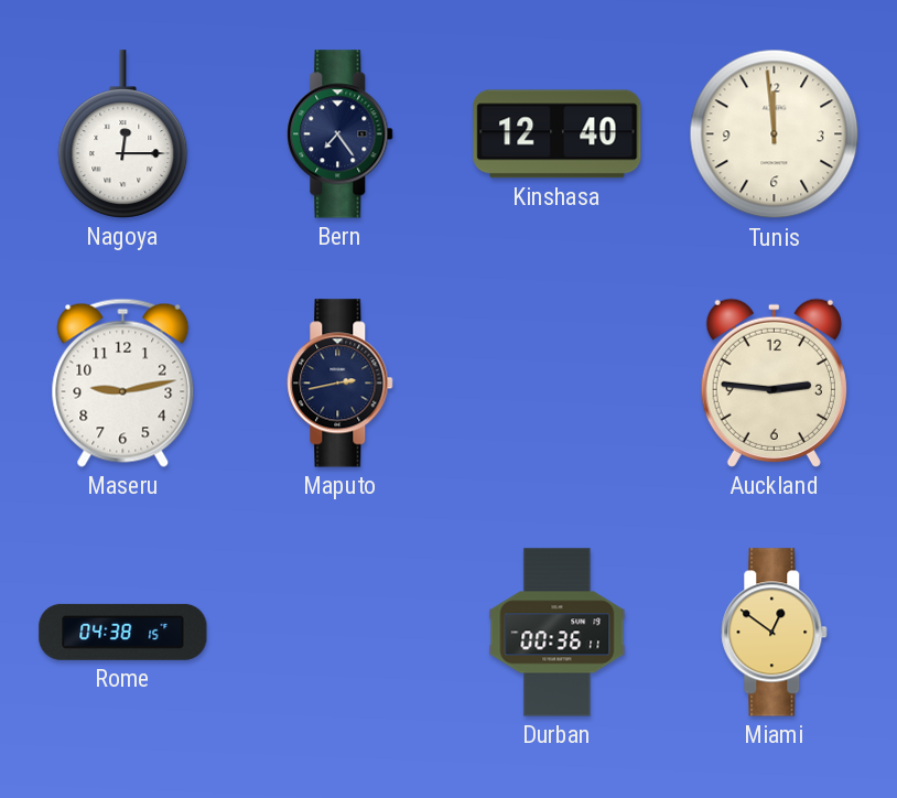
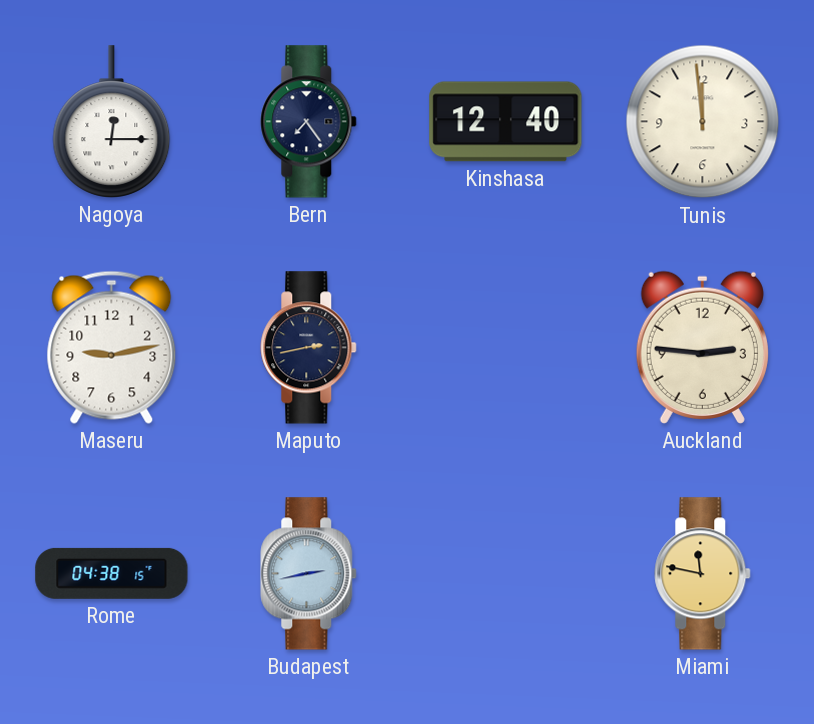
Budapest: none -> 2:43
Durban: 00:36 -> none
Miami: 12:51 -> 11:47
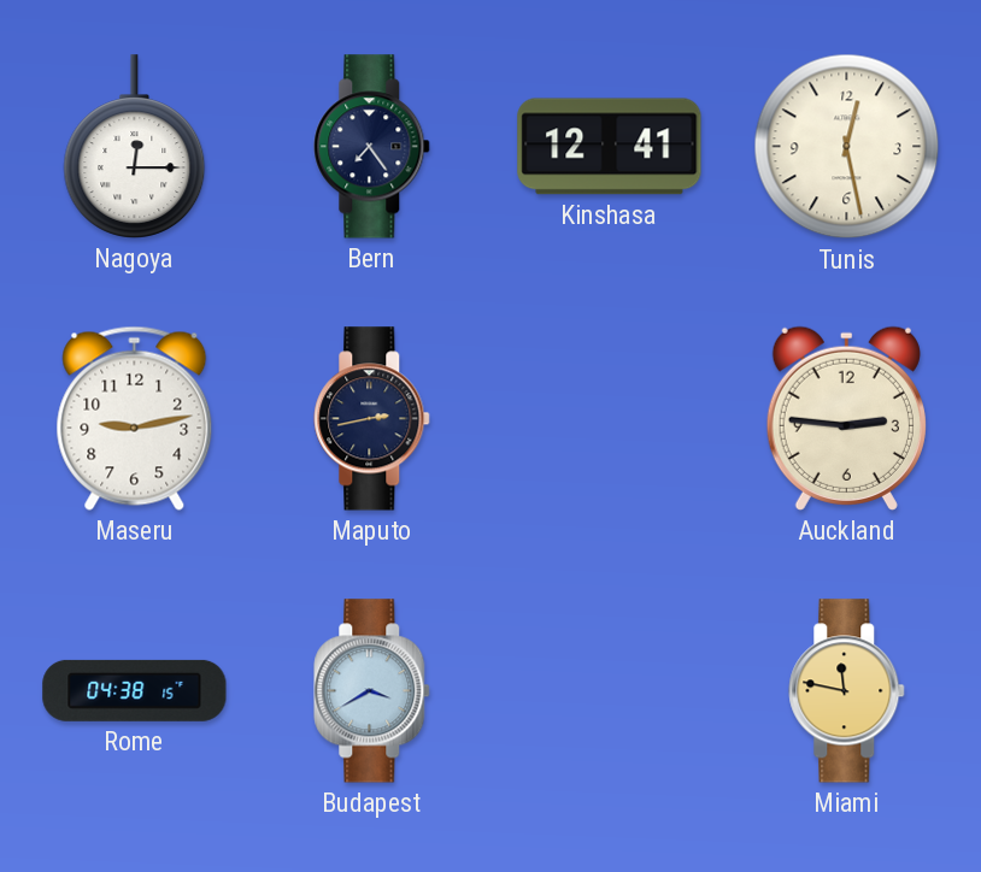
Kinshasa: 12:40 -> 12:41
Tunis: 11:59 -> 12:28
Budapest: 2:43 -> 3:40
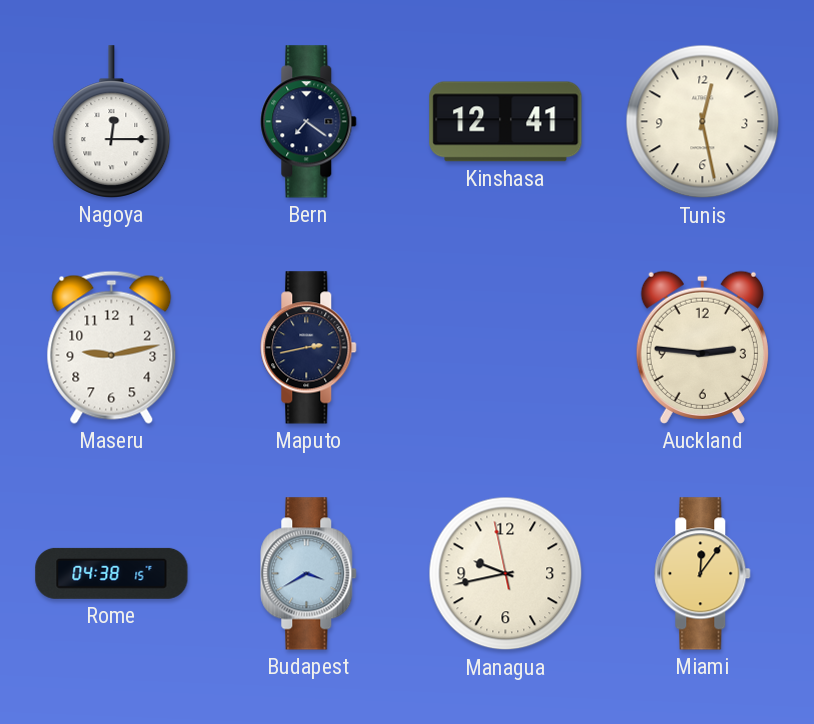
Bern: 7:24 -> 7:21
Managua: none -> 9:42
Miami: 11:47 -> 12:06
